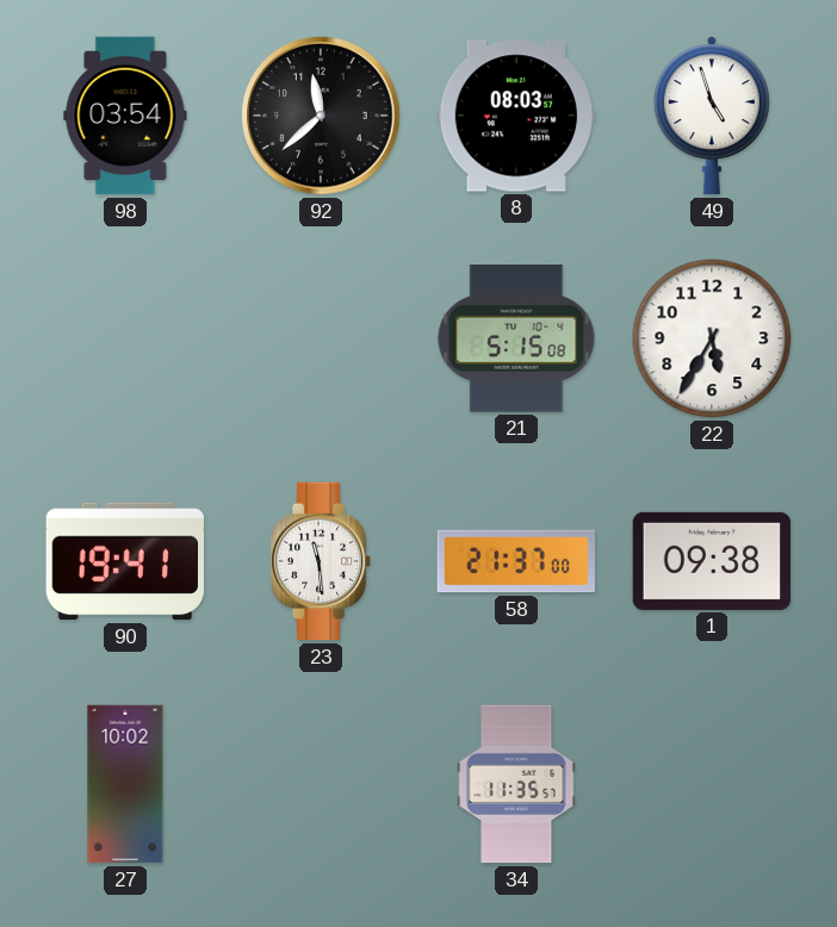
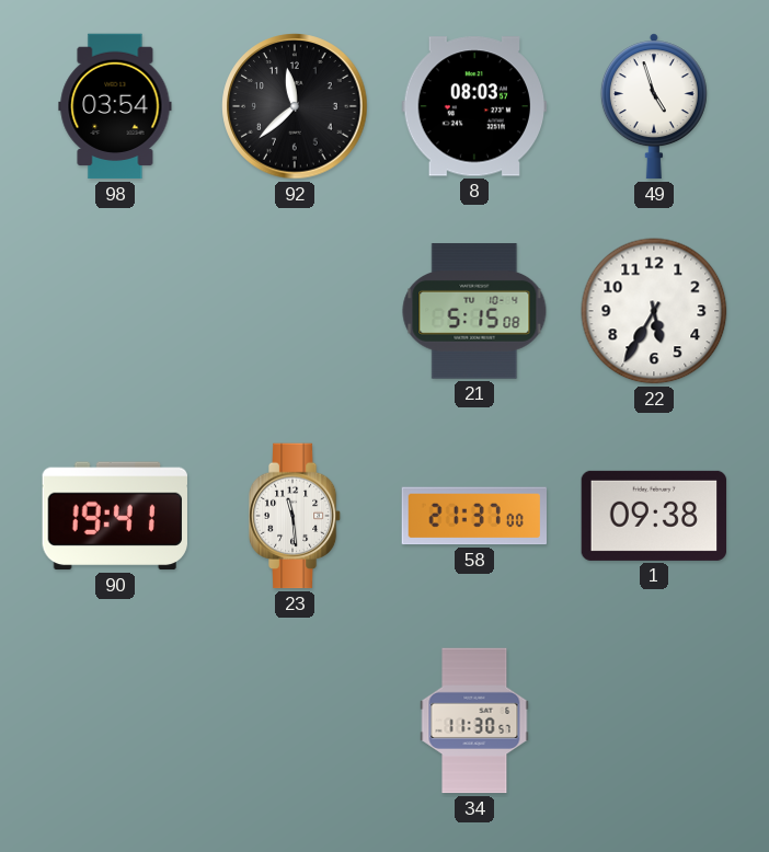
27: 10:02 -> none
34: 11:35 -> 11:30
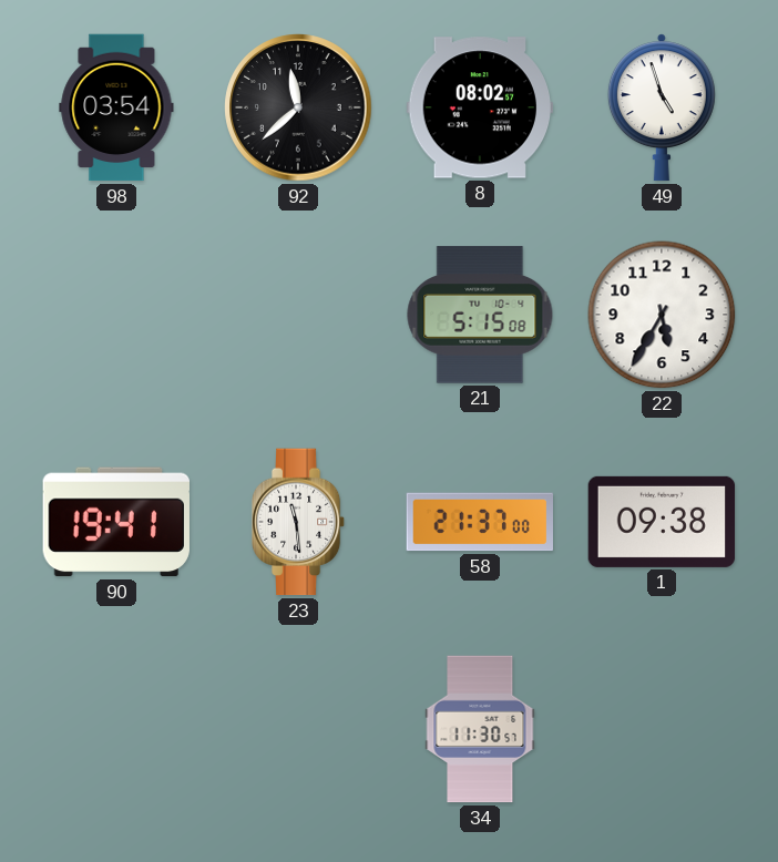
8: 08:03 -> 08:02
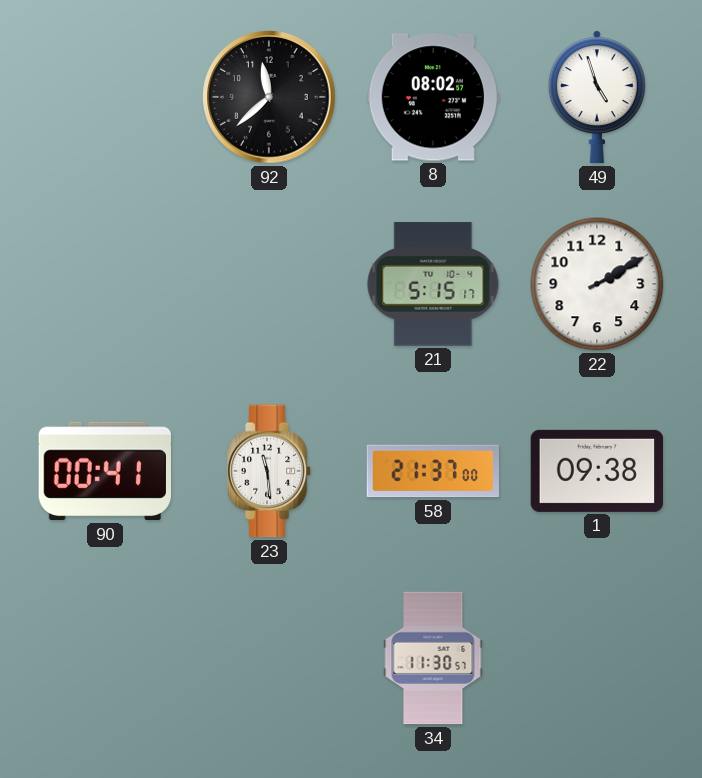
98: 03:54 -> none
21: 5:15:08 -> 5:15:17
22: 5:35 -> 2:10
90: 19:41 -> 00:41
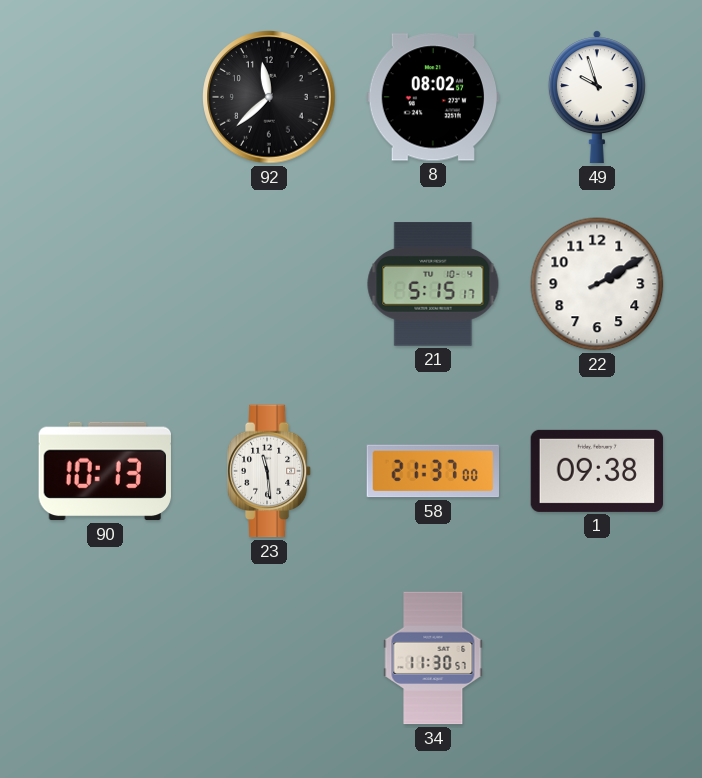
49: 4:57 -> 9:57
90: 00:41 -> 10:13
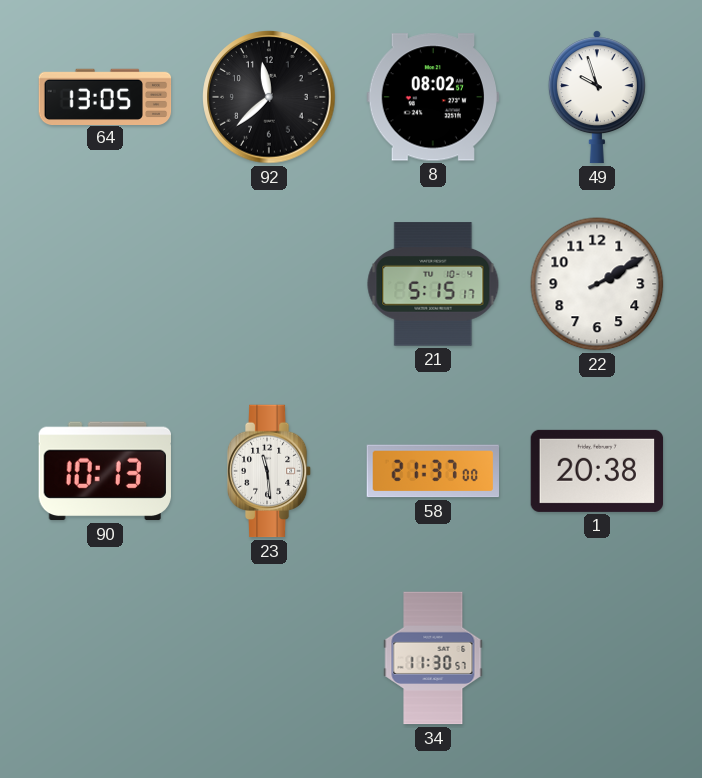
64: none -> 13:05
1: 09:38 -> 20:38
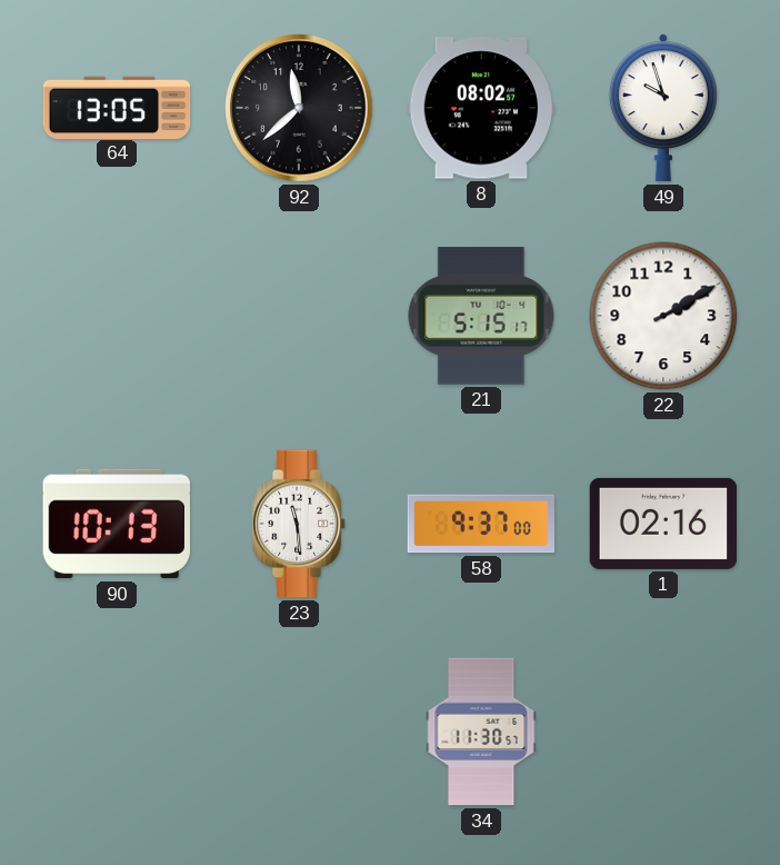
58: 21:37 -> 9:37
1: 20:38 -> 02:16
